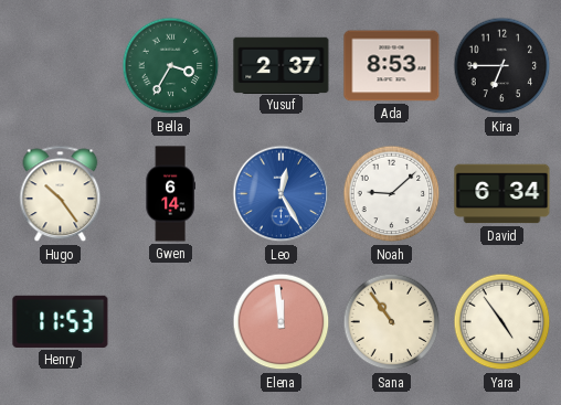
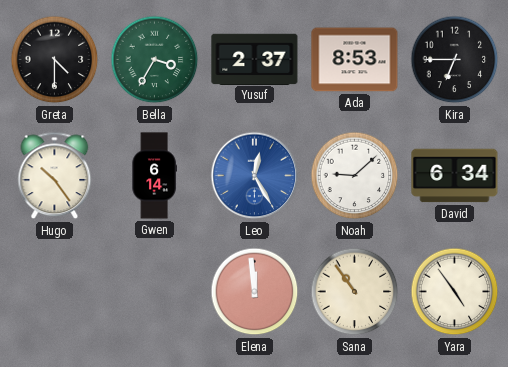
Greta: none -> 4:30
Henry: 11:53 -> none
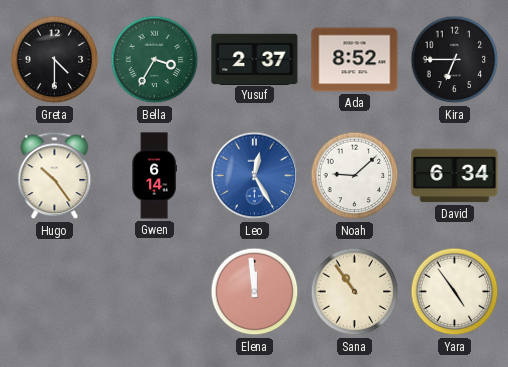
Ada: 8:53 -> 8:52
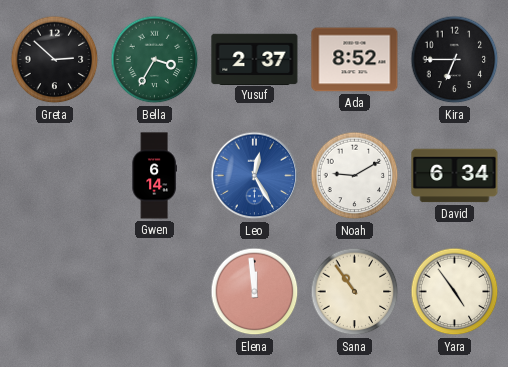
Greta: 4:30 -> 2:52
Hugo: 10:24 -> none
Noah: 9:08 -> 9:10
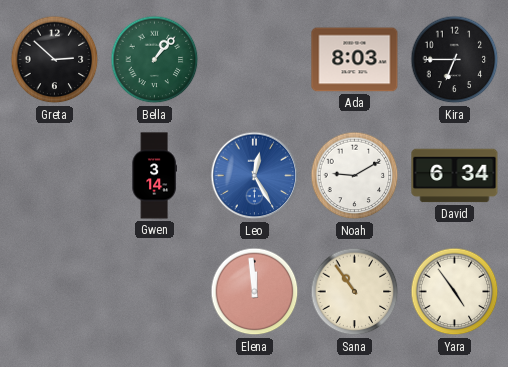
Bella: 3:35 -> 1:07
Yusuf: 2:37 -> none
Ada: 8:52 -> 8:03
Gwen: 6:14 -> 3:14
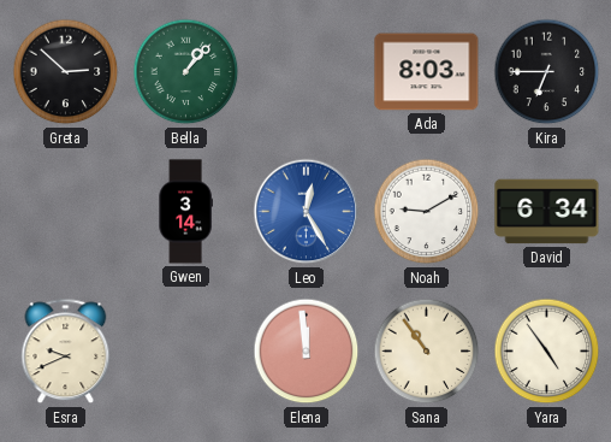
Esra: none -> 9:41
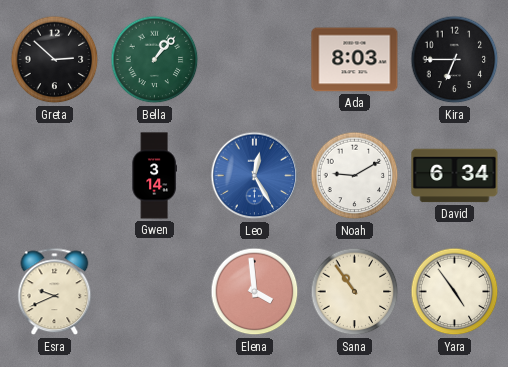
Elena: 11:59 -> 3:59
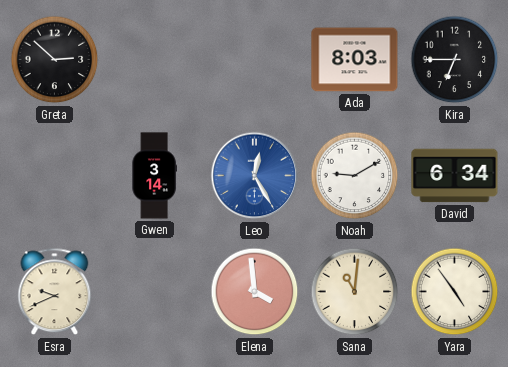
Bella: 1:07 -> none
Sana: 10:54 -> 11:01
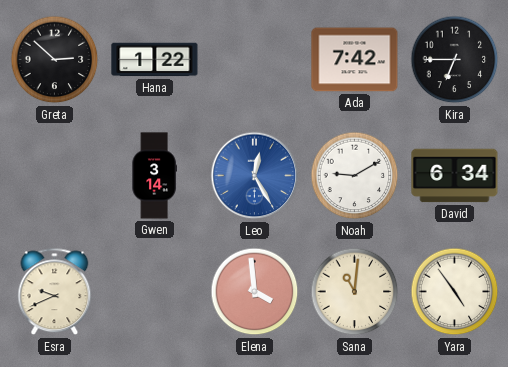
Hana: none -> 1:22
Ada: 8:03 -> 7:42
